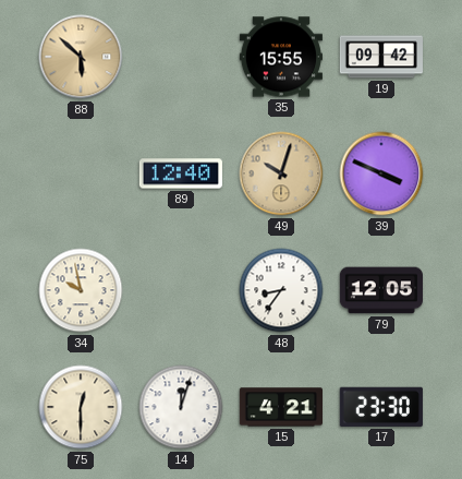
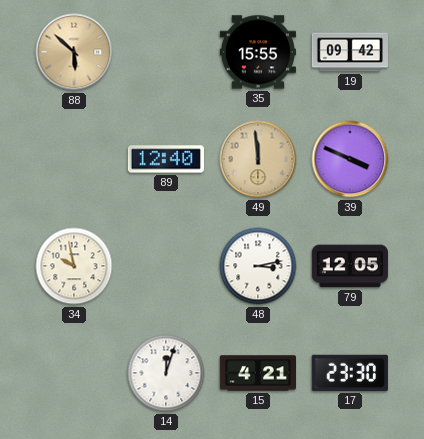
49: 10:03 -> 11:59
48: 8:36 -> 3:13
75: 12:30 -> none
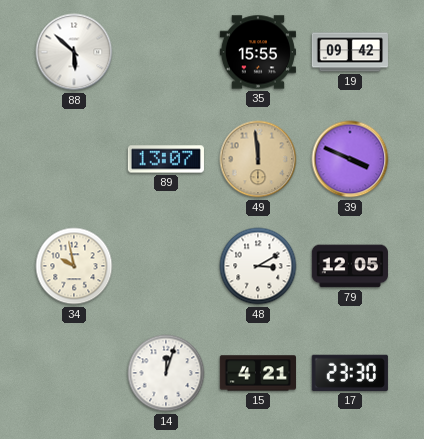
88 dial: champagne -> white
89: 12:40 -> 13:07
48: 3:13 -> 3:10
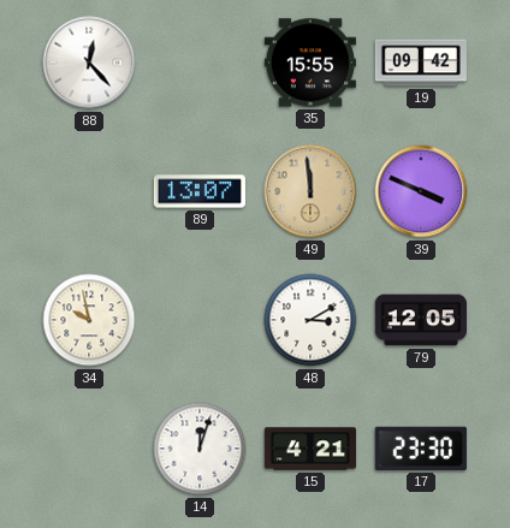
88: 5:52 -> 12:23
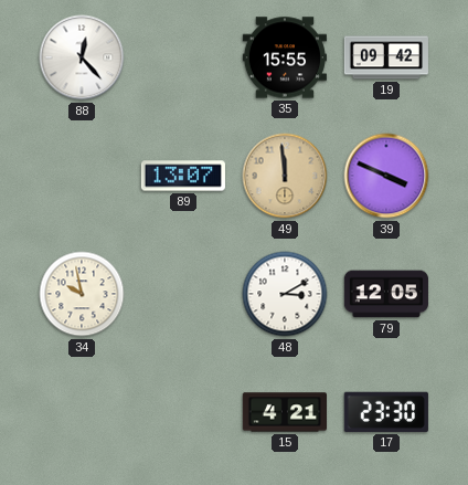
14: 12:03 -> none
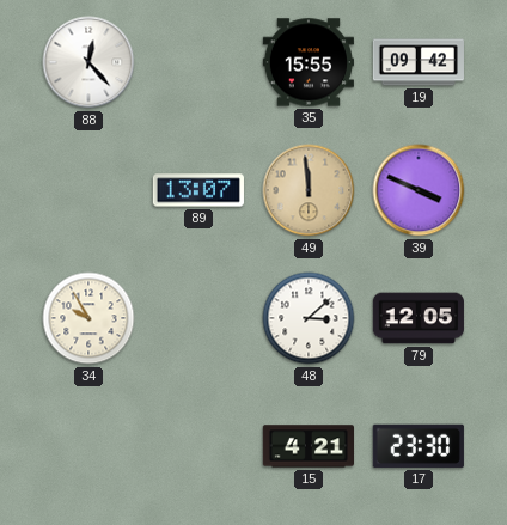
34: 9:58 -> 9:55
48: 3:10 -> 3:08
